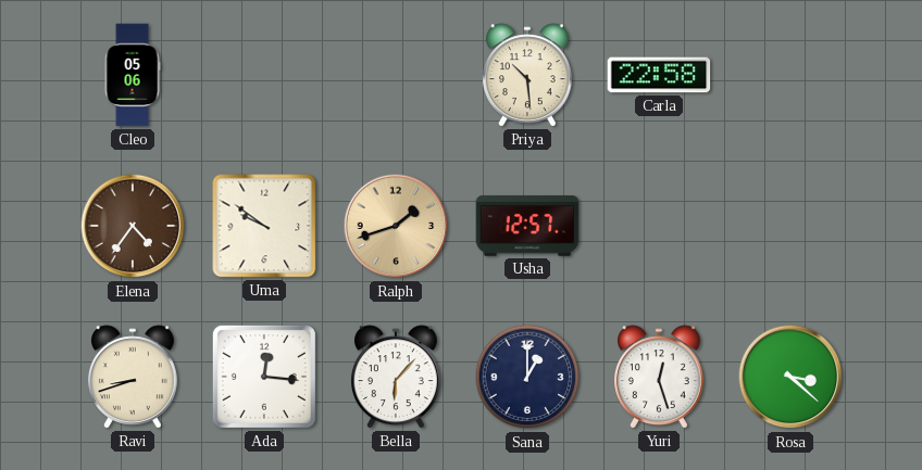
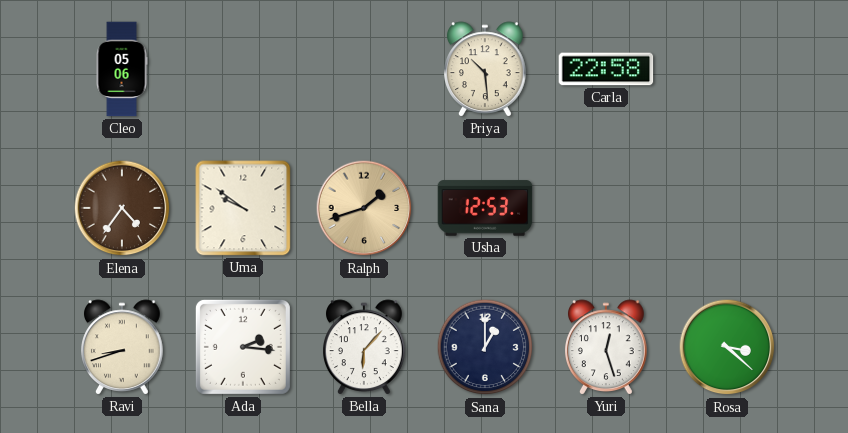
Usha: 12:57 -> 12:53
Ada: 12:16 -> 2:16
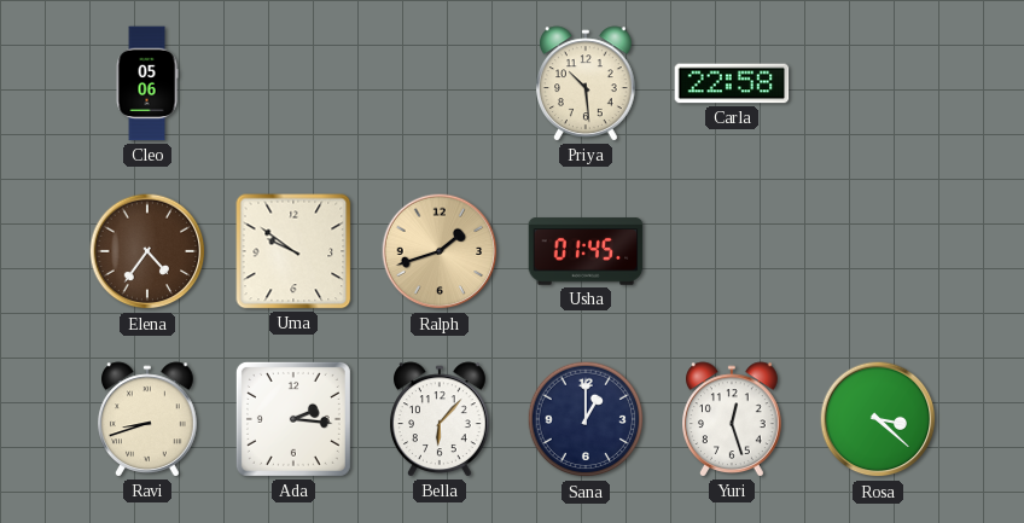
Usha: 12:53 -> 01:45
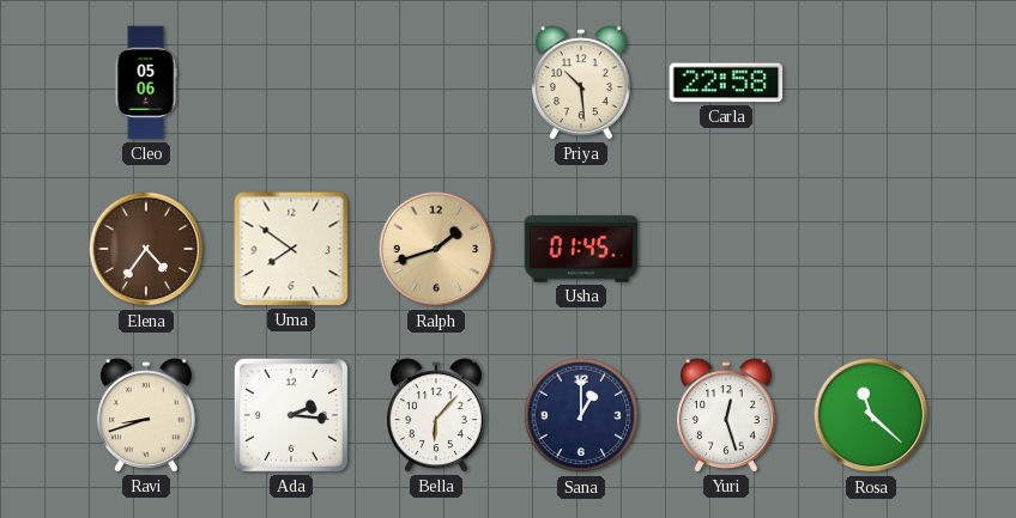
Uma: 9:51 -> 7:51
Rosa: 3:22 -> 11:22
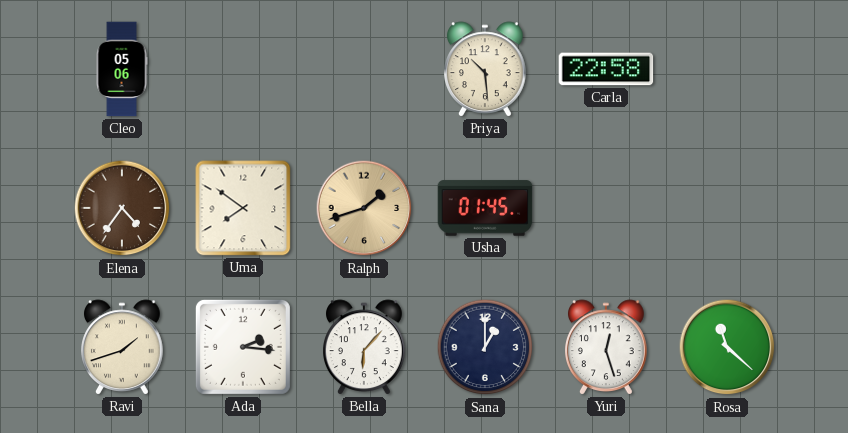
Ravi: 8:42 -> 1:42
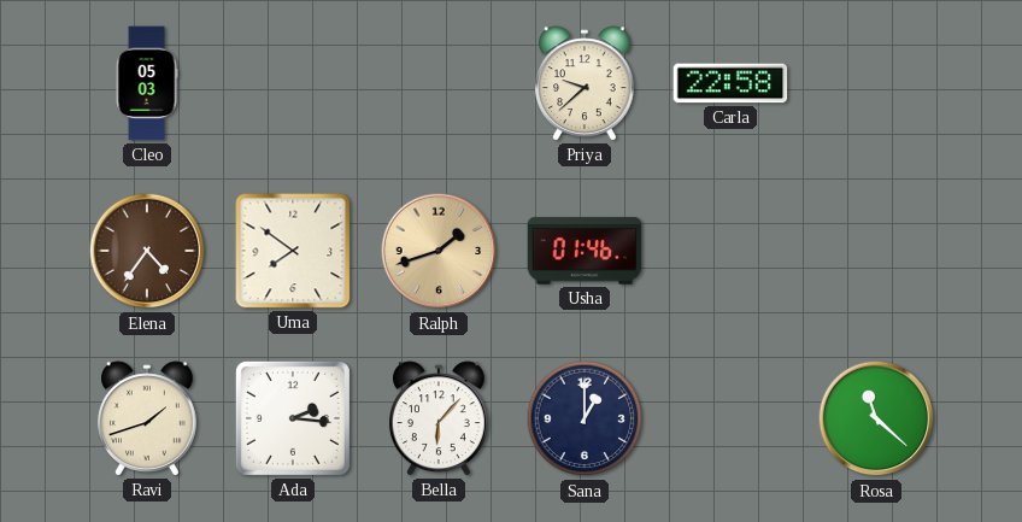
Cleo: 05:06 -> 05:03
Priya: 10:29 -> 9:38
Usha: 01:45 -> 01:46
Yuri: 12:27 -> none
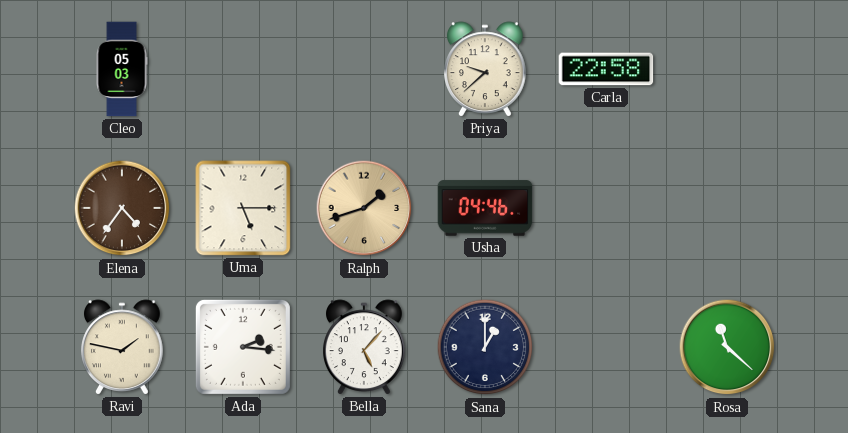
Uma: 7:51 -> 5:15
Usha: 01:46 -> 04:46
Ravi: 1:42 -> 1:47
Bella: 6:07 -> 5:07
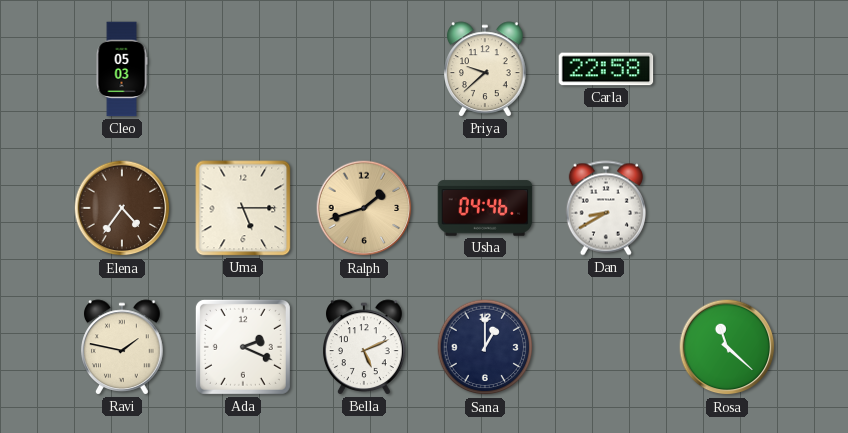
Dan: none -> 8:40
Ada: 2:16 -> 2:19
Bella: 5:07 -> 5:11
